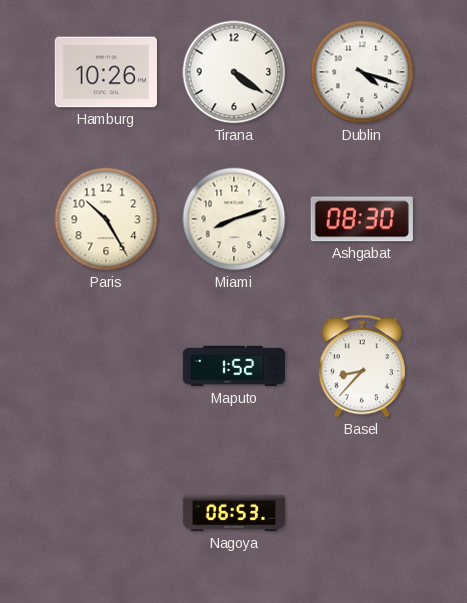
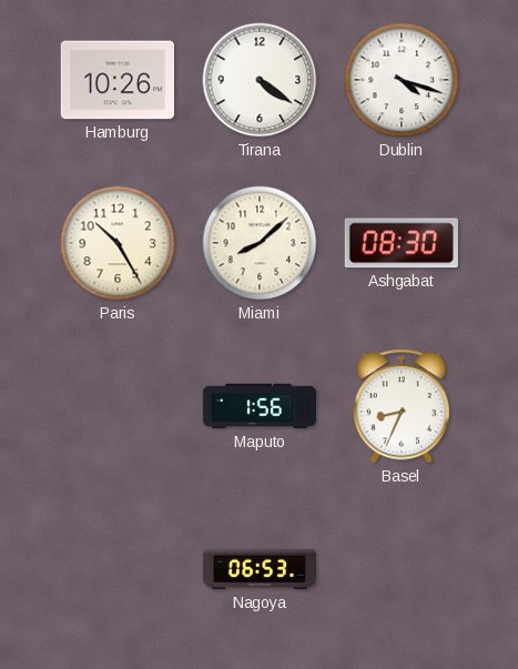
Miami: 8:12 -> 8:08
Maputo: 1:52 -> 1:56
Basel: 8:37 -> 8:34
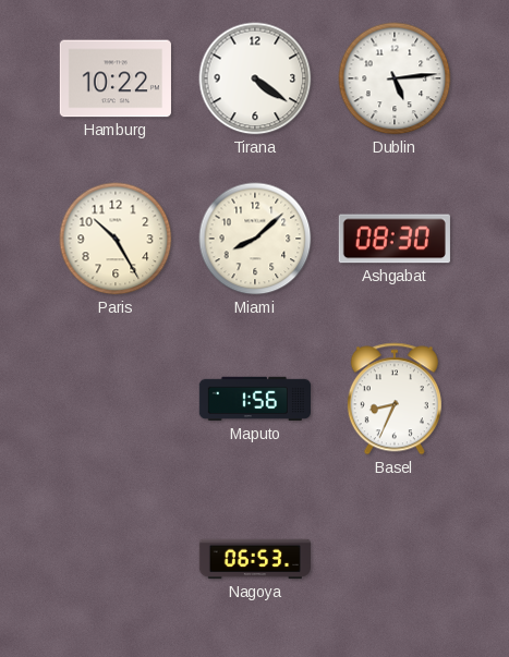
Hamburg: 10:26 -> 10:22
Dublin: 4:18 -> 5:14
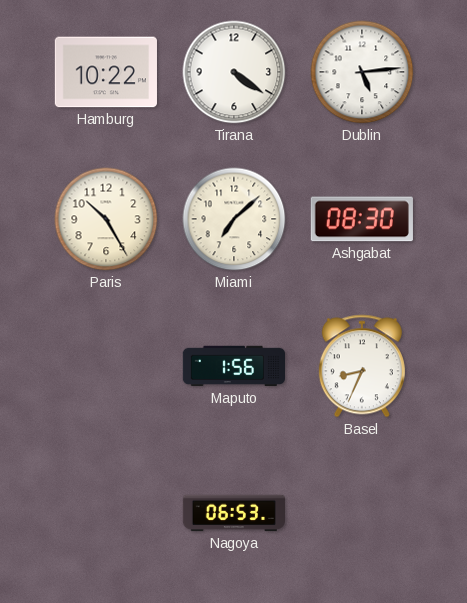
Miami: 8:08 -> 7:08
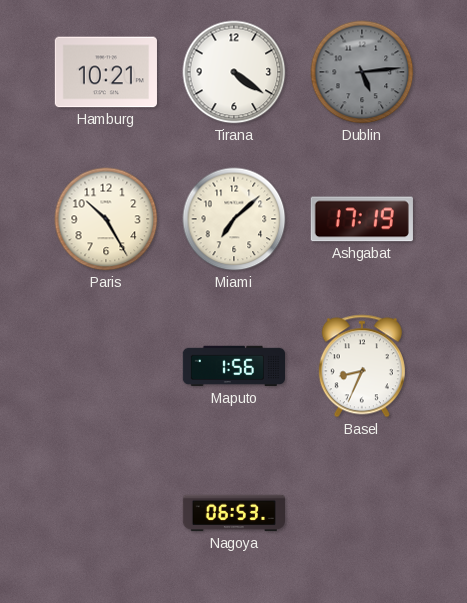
Hamburg: 10:22 -> 10:21
Dublin dial: white -> grey
Ashgabat: 08:30 -> 17:19
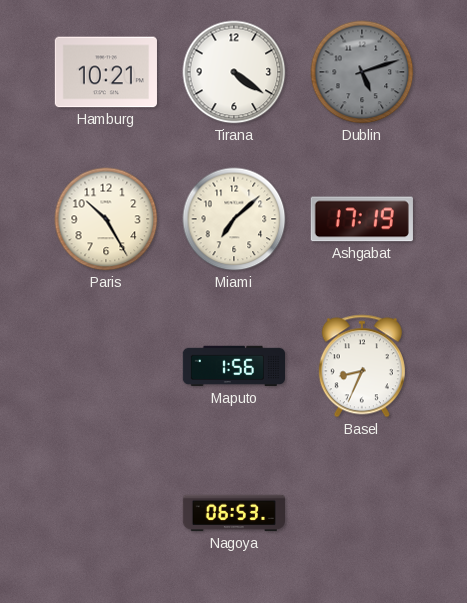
Dublin: 5:14 -> 5:12
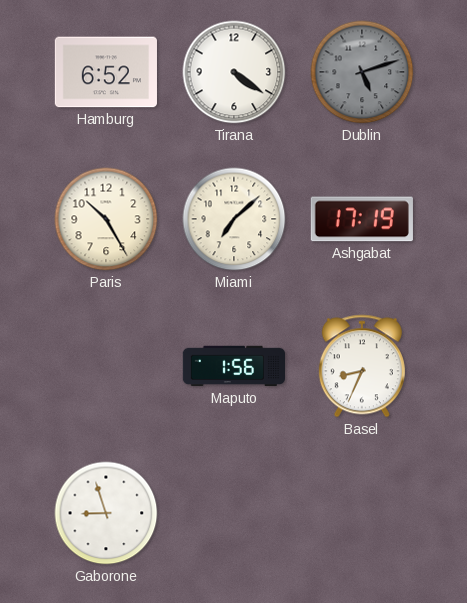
Hamburg: 10:21 -> 6:52
Gaborone: none -> 8:57
Nagoya: 06:53 -> none
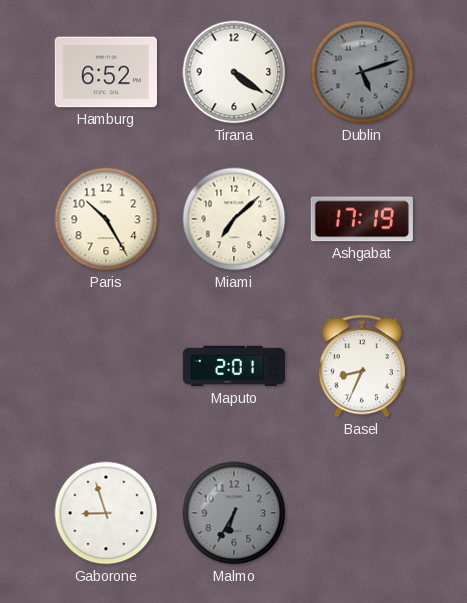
Maputo: 1:56 -> 2:01
Malmo: none -> 6:35
